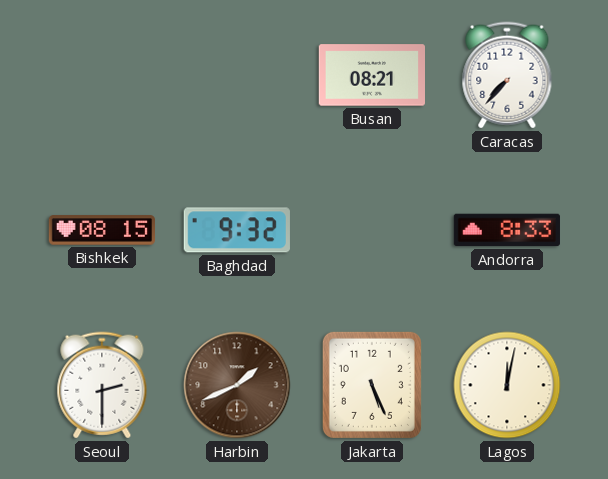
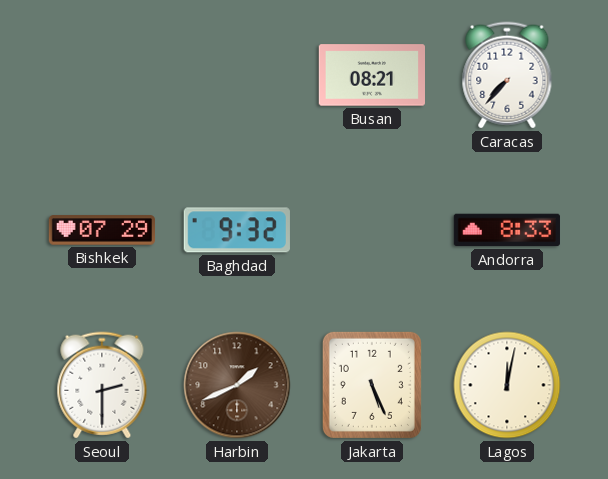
Bishkek: 08:15 -> 07:29
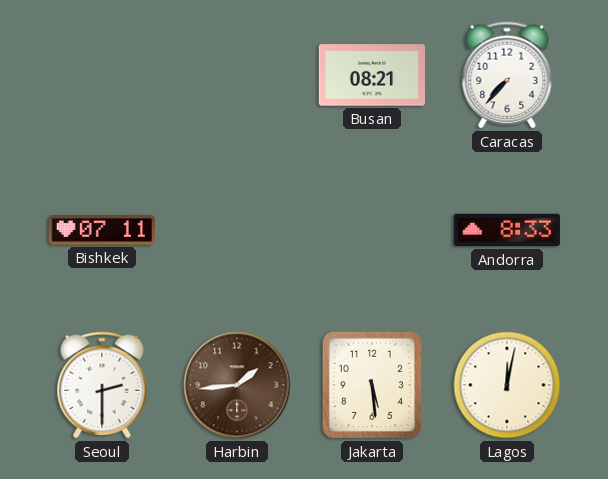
Bishkek: 07:29 -> 07:11
Baghdad: 9:32 -> none
Harbin: 1:41 -> 1:44
Jakarta: 5:26 -> 5:29
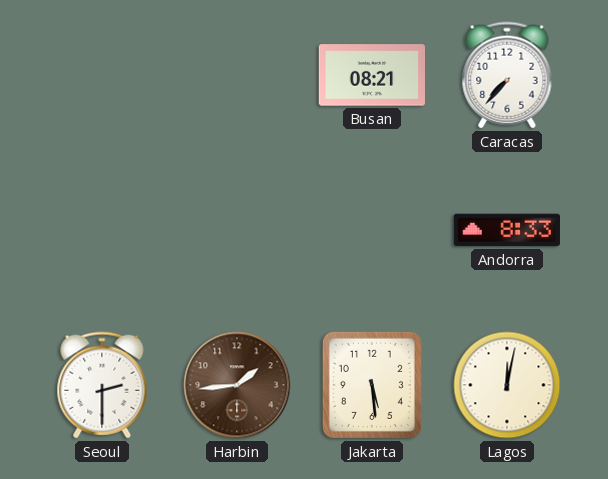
Bishkek: 07:11 -> none
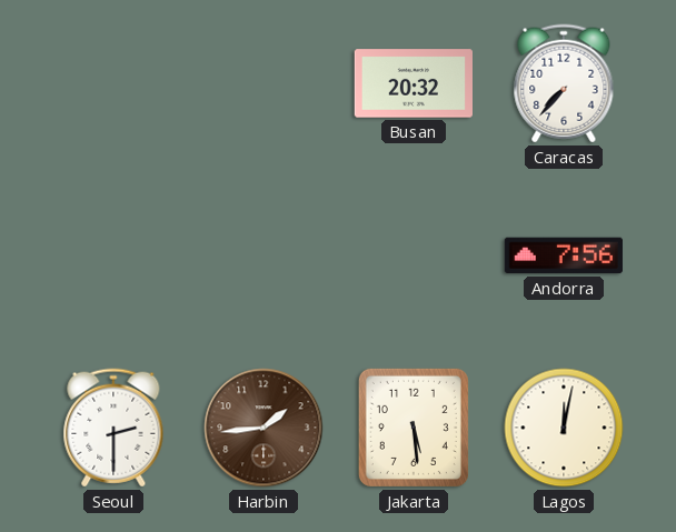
Busan: 08:21 -> 20:32
Andorra: 8:33 -> 7:56
